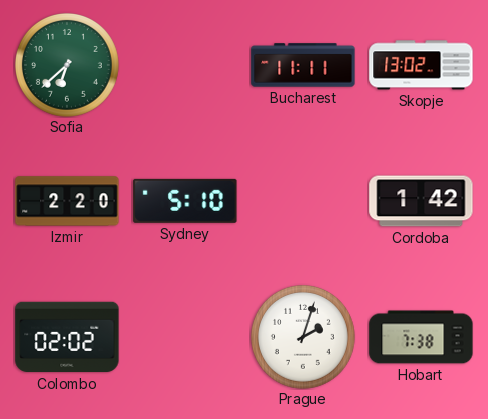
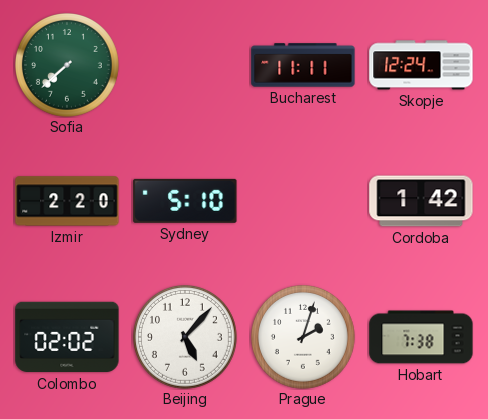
Sofia: 6:38 -> 7:38
Skopje: 13:02 -> 12:24
Beijing: none -> 5:07
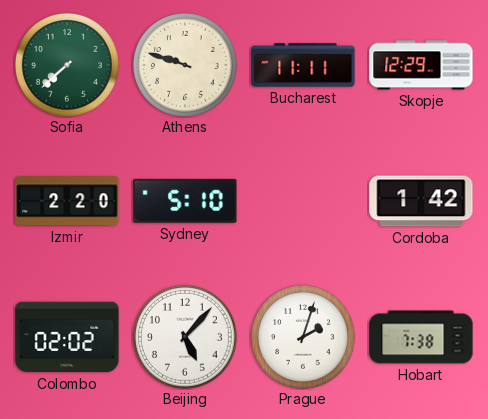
Athens: none -> 9:48
Skopje: 12:24 -> 12:29
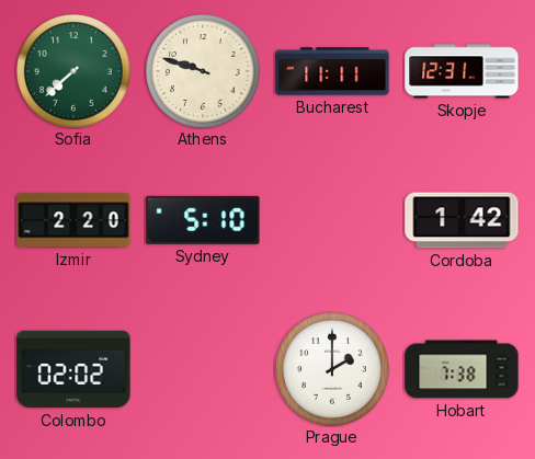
Skopje: 12:29 -> 12:31
Beijing: 5:07 -> none
Prague: 2:03 -> 2:00
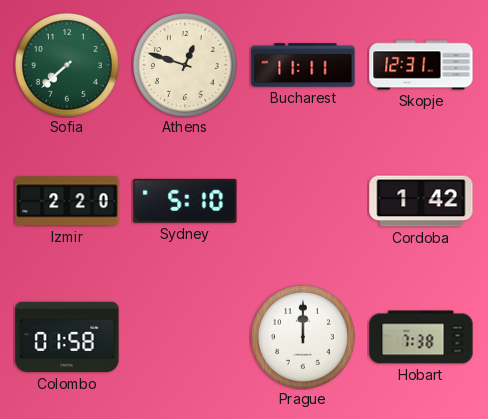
Athens: 9:48 -> 12:48
Colombo: 02:02 -> 01:58
Prague: 2:00 -> 12:00
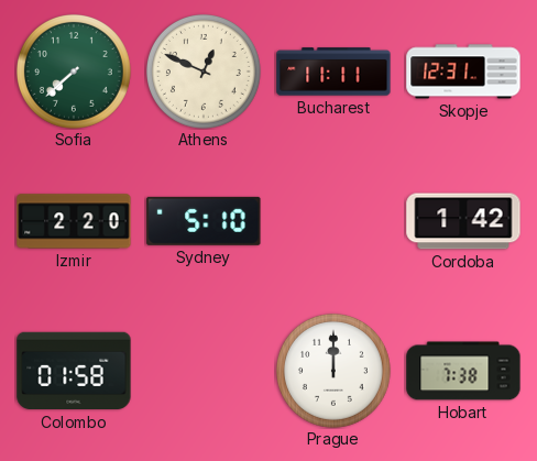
Athens: 12:48 -> 12:49
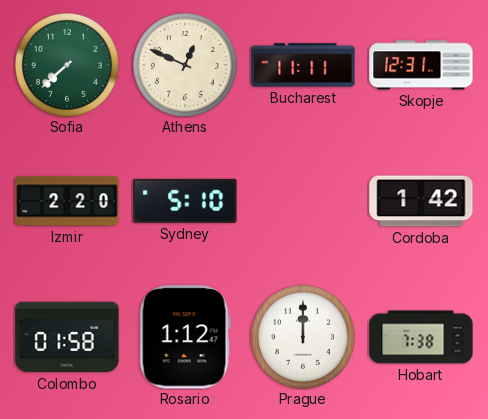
Rosario: none -> 1:12
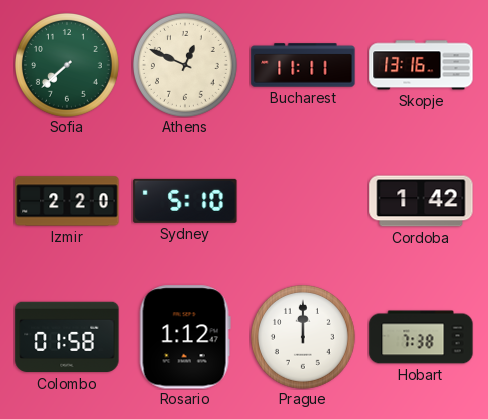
Skopje: 12:31 -> 13:16
